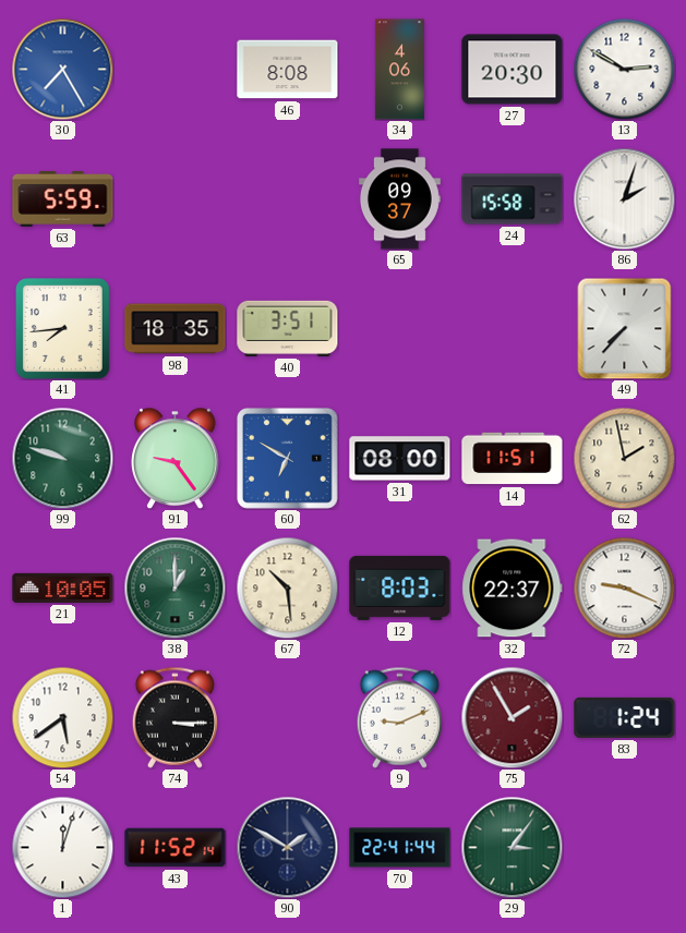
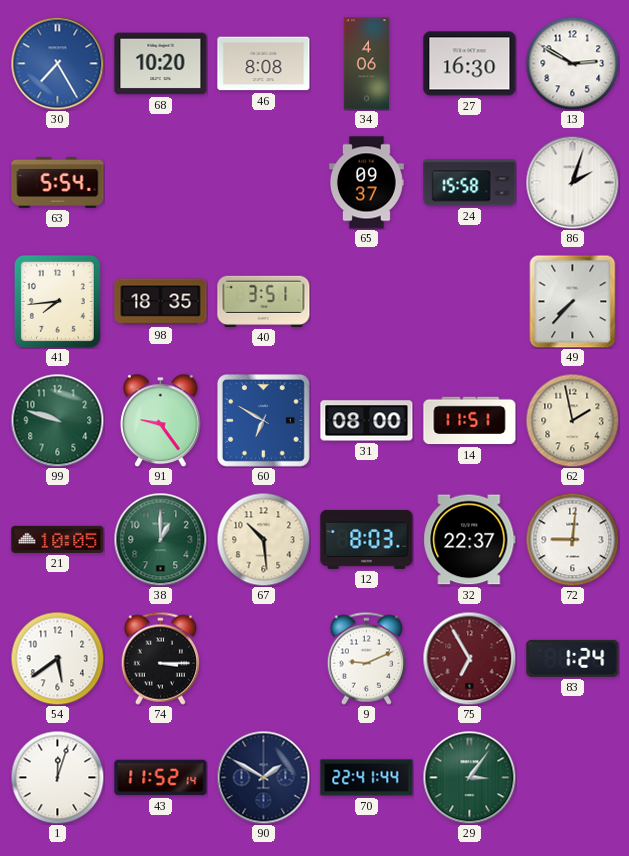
68: none -> 10:20
27: 20:30 -> 16:30
63: 5:59 -> 5:54
72: 9:19 -> 9:01
75: 1:55 -> 6:55
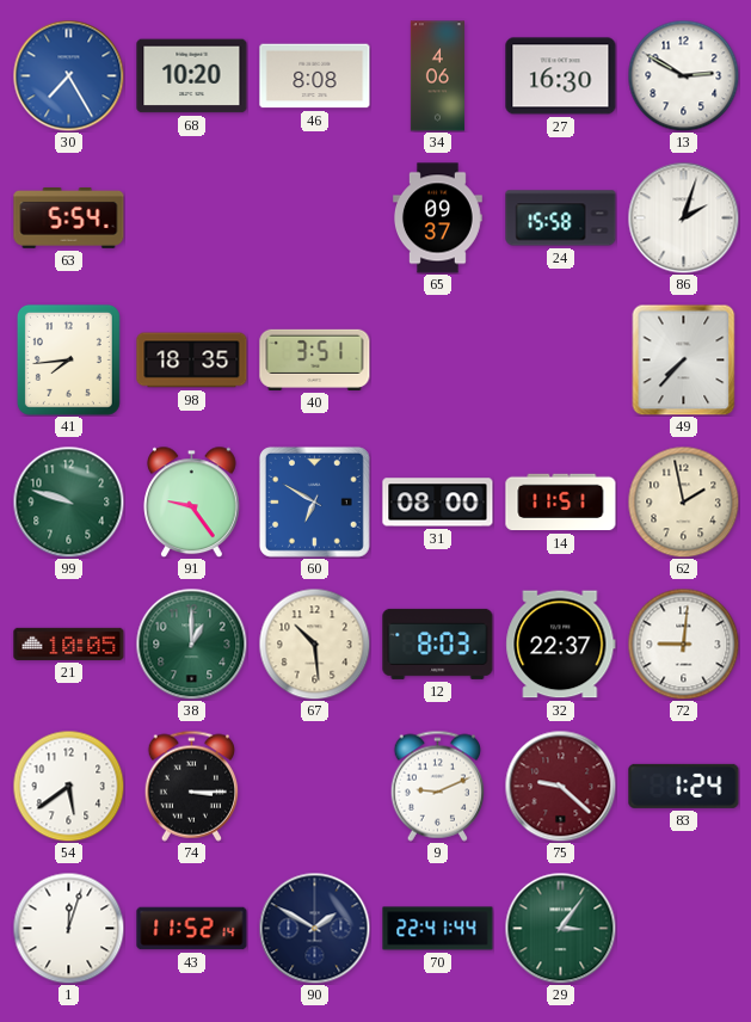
75: 6:55 -> 9:22
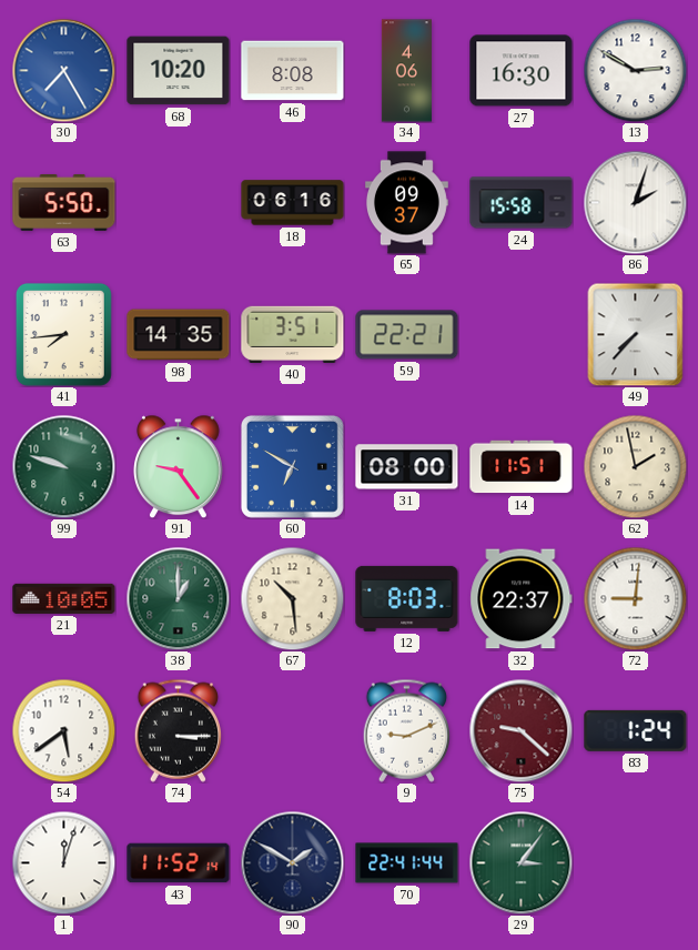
63: 5:54 -> 5:50
18: none -> 06:16
98: 18:35 -> 14:35
59: none -> 22:21
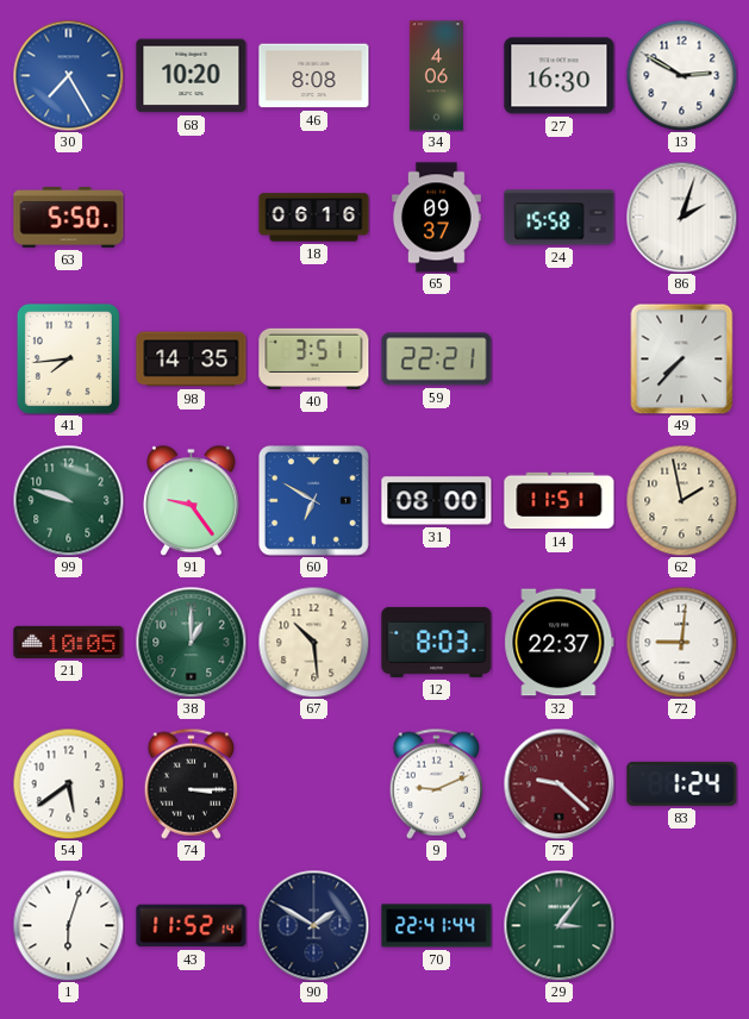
1: 12:03 -> 6:03
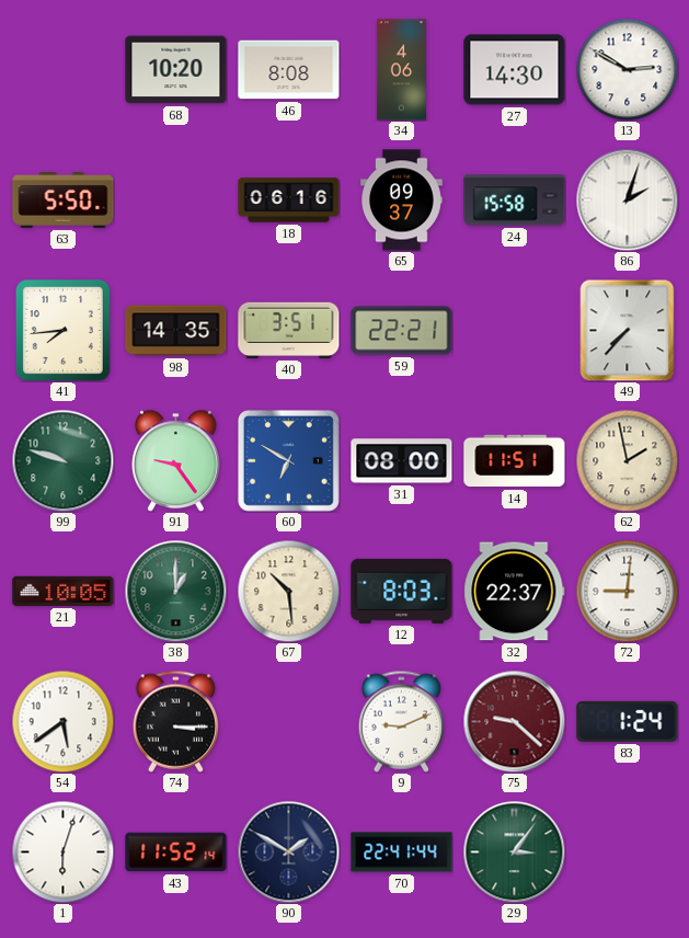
30: 7:25 -> none
27: 16:30 -> 14:30
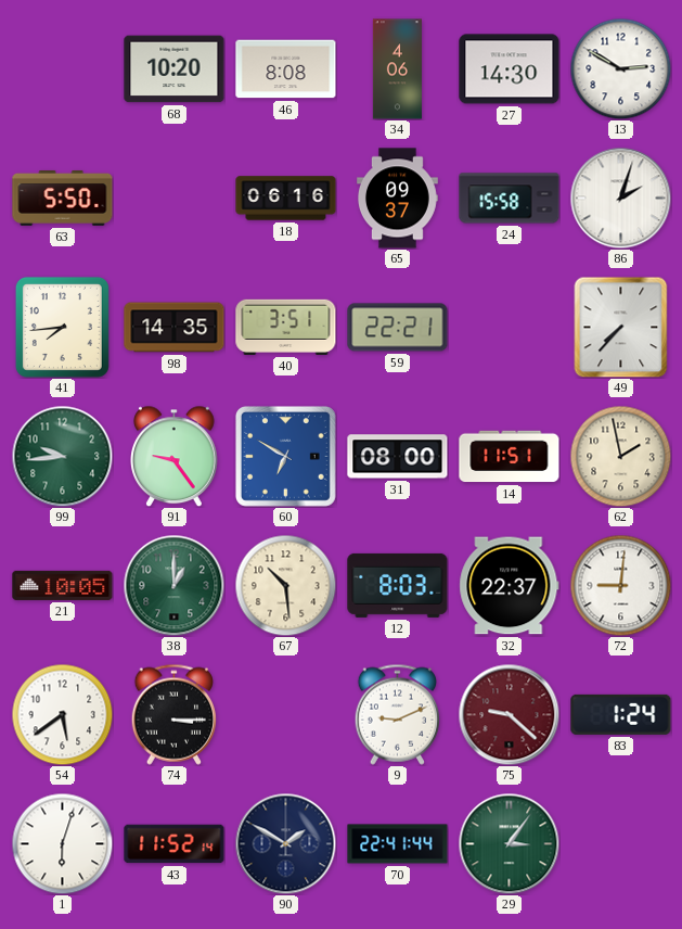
99: 9:48 -> 9:44
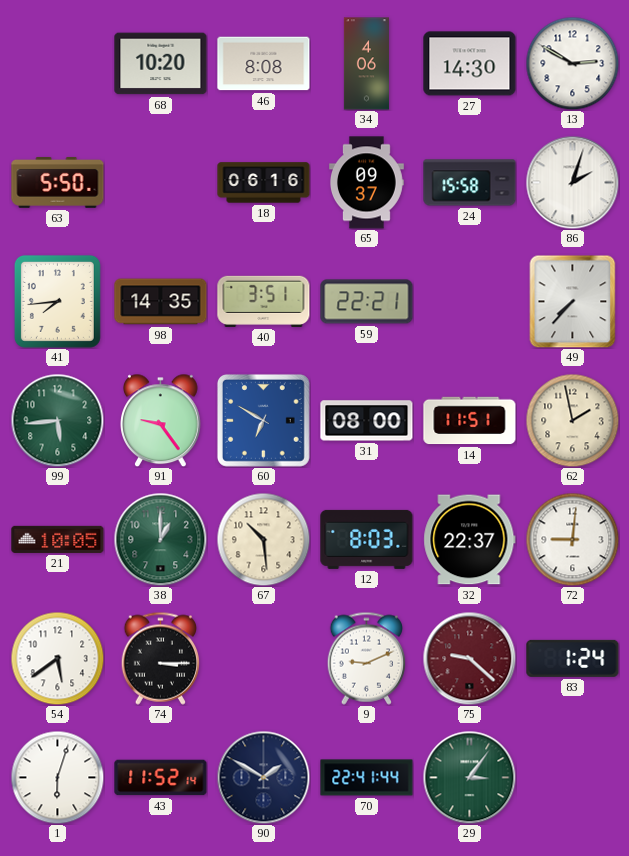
99: 9:44 -> 5:44
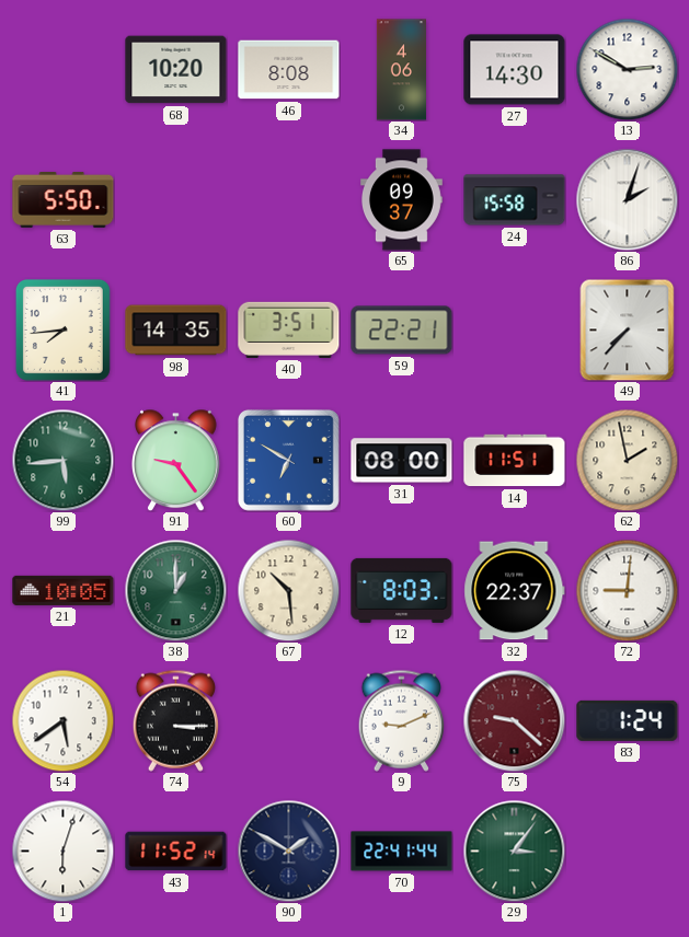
18: 06:16 -> none
